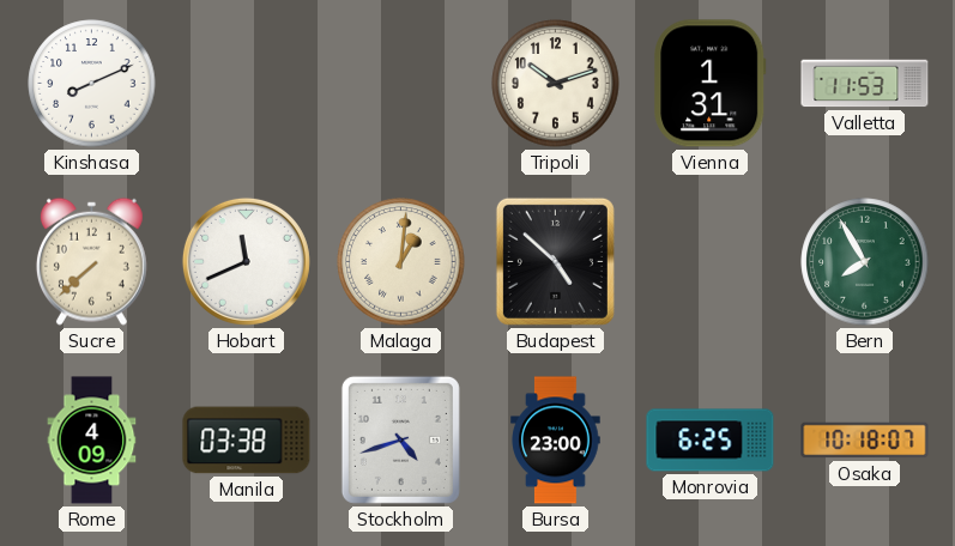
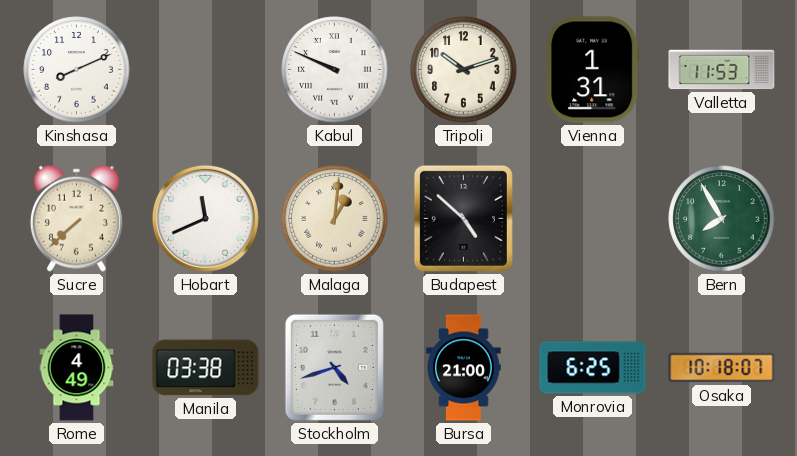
Kabul: none -> 9:49
Rome: 4:09 -> 4:49
Bursa: 23:00 -> 21:00
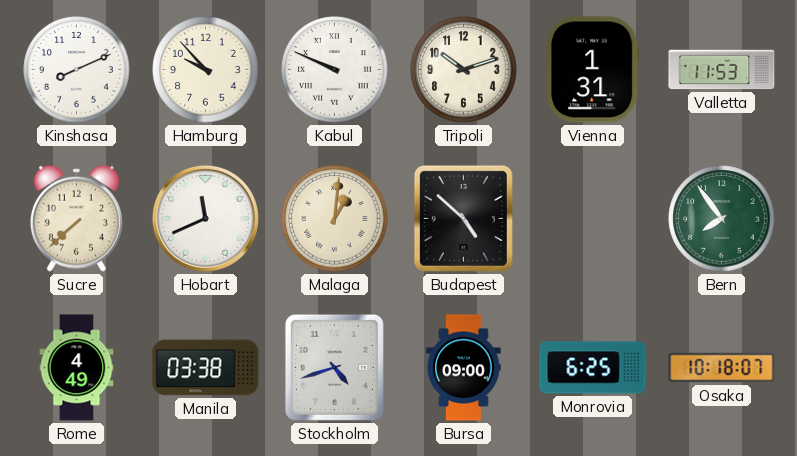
Hamburg: none -> 9:53
Bern: 7:55 -> 7:54
Bursa: 21:00 -> 09:00
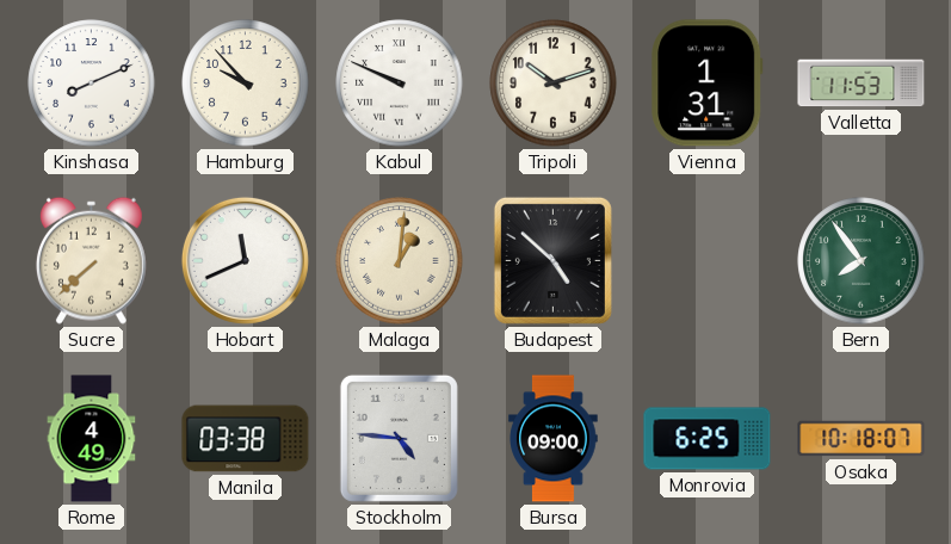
Stockholm: 4:42 -> 4:46
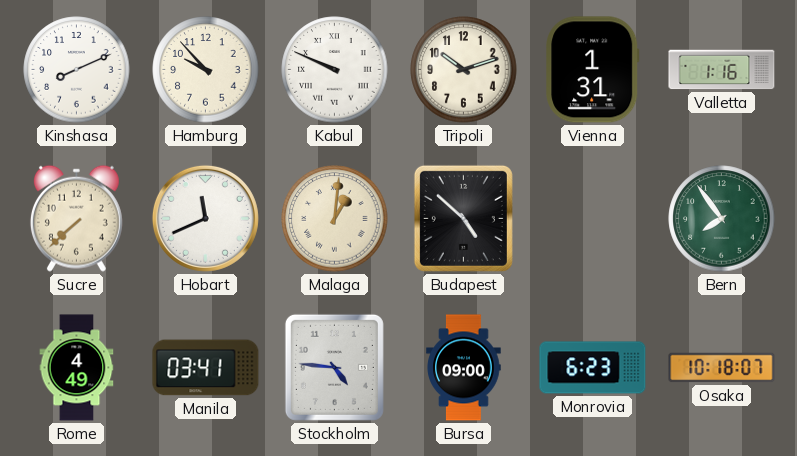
Valletta: 11:53 -> 1:16
Manila: 03:38 -> 03:41
Monrovia: 6:25 -> 6:23
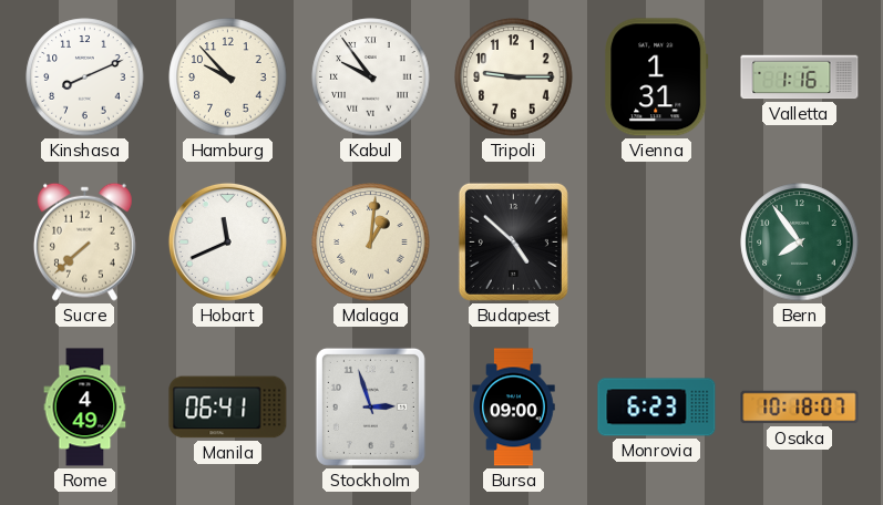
Kabul: 9:49 -> 9:54
Tripoli: 10:12 -> 9:15
Manila: 03:41 -> 06:41
Stockholm: 4:46 -> 2:57
